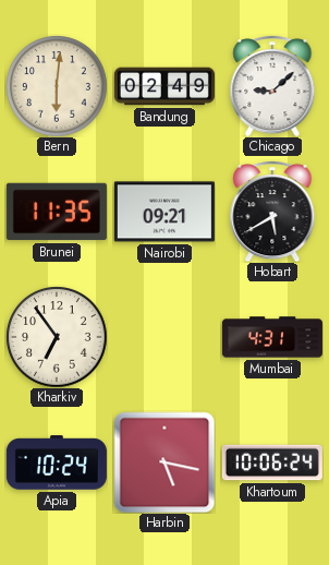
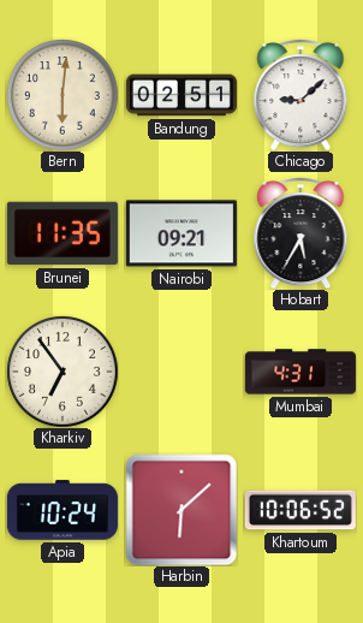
Bandung: 02:49 -> 02:51
Hobart: 5:40 -> 5:35
Harbin: 5:17 -> 6:08
Khartoum: 10:06:24 -> 10:06:52
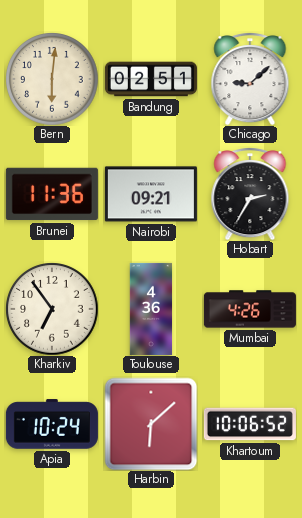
Brunei: 11:35 -> 11:36
Hobart: 5:35 -> 2:35
Toulouse: none -> 4:36
Mumbai: 4:31 -> 4:26
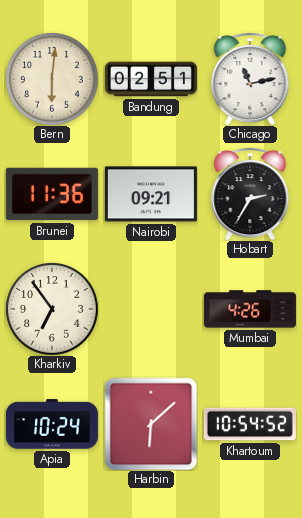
Chicago: 9:08 -> 11:13
Toulouse: 4:36 -> none
Khartoum: 10:06 -> 10:54
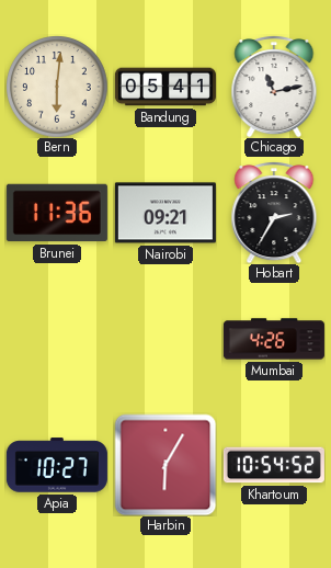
Bandung: 02:51 -> 05:41
Kharkiv: 6:54 -> none
Apia: 10:24 -> 10:27
Harbin: 6:08 -> 6:05
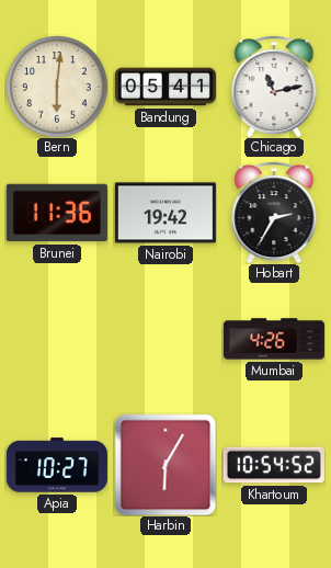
Nairobi: 09:21 -> 19:42
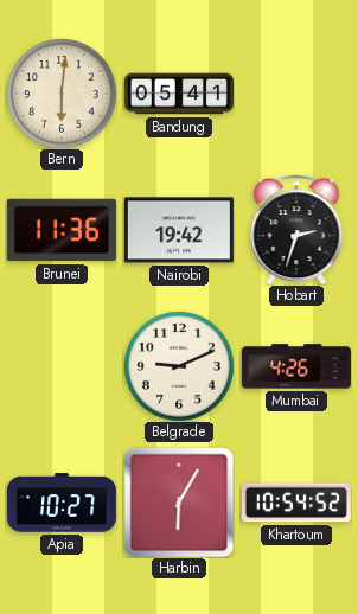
Chicago: 11:13 -> none
Hobart: 2:35 -> 2:33
Belgrade: none -> 9:11
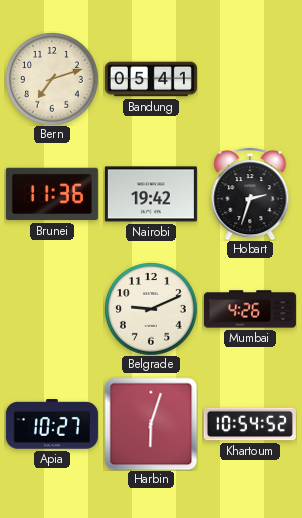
Bern: 6:01 -> 7:12
Harbin: 6:05 -> 6:03
